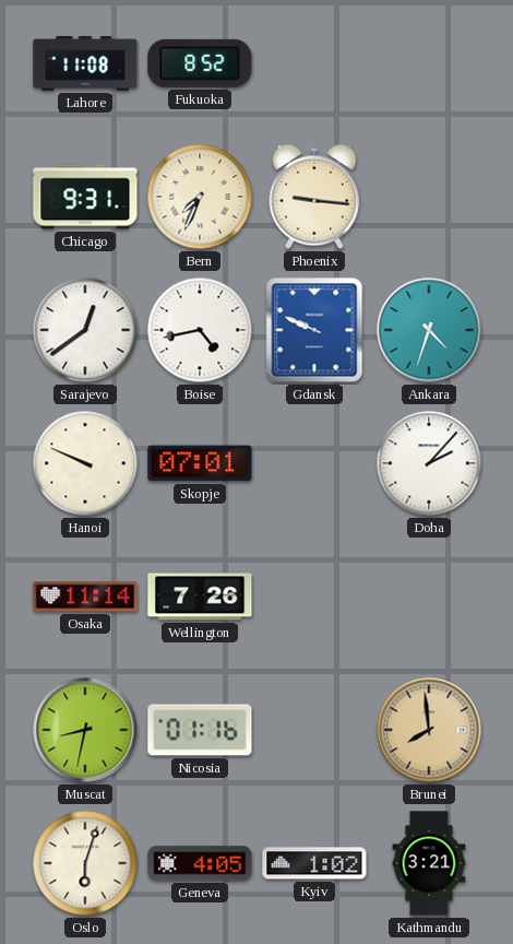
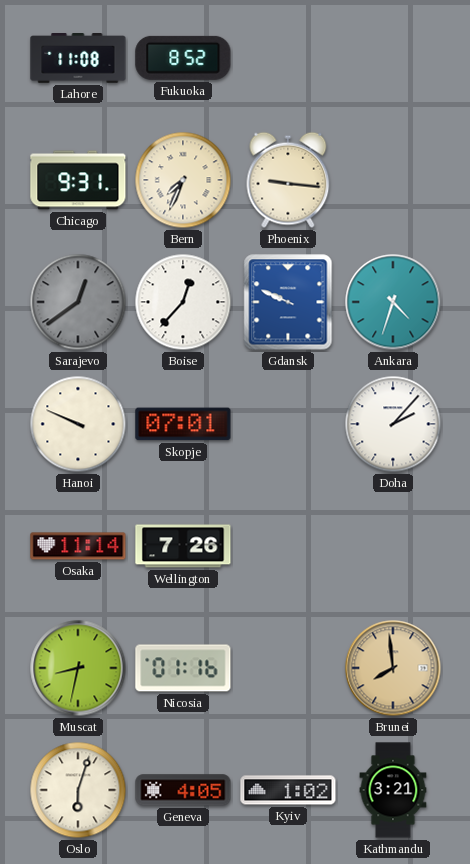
Sarajevo dial: white -> grey
Boise: 4:43 -> 12:37
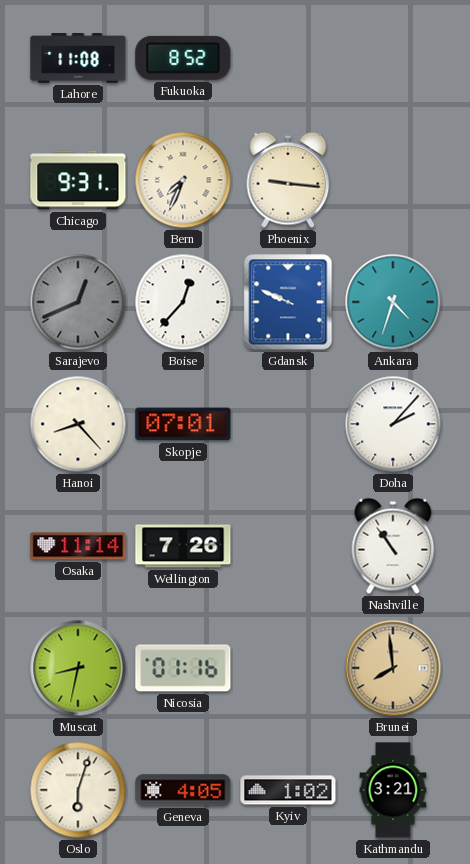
Sarajevo: 12:39 -> 12:41
Hanoi: 9:49 -> 8:23
Nashville: none -> 10:54
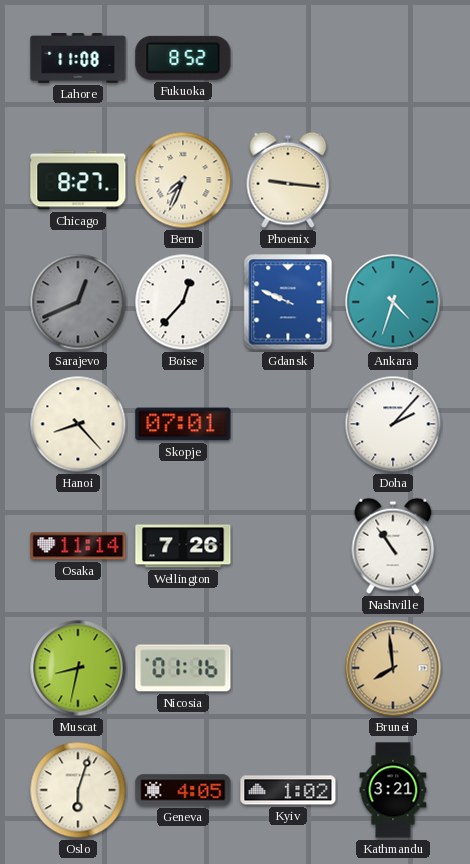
Chicago: 9:31 -> 8:27
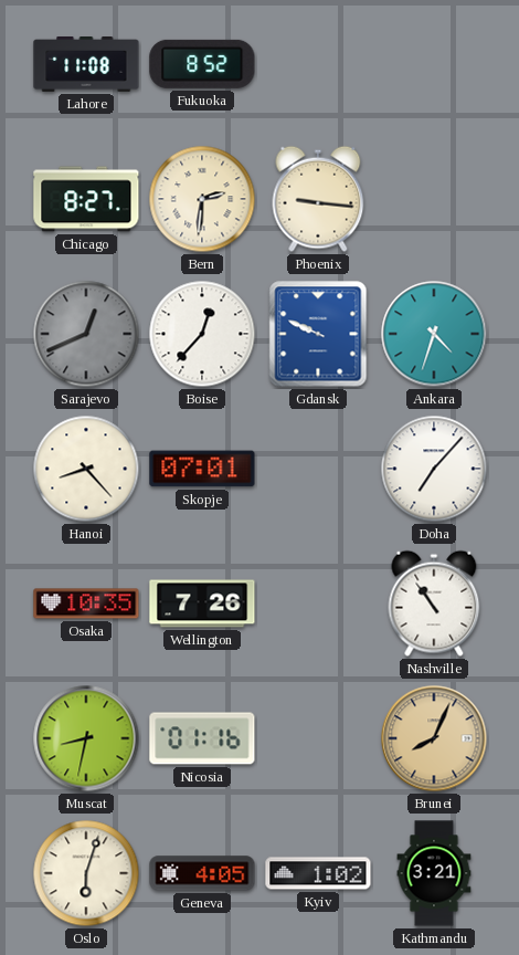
Bern: 7:34 -> 2:31
Doha: 2:07 -> 7:07
Osaka: 11:14 -> 10:35
Brunei: 7:59 -> 8:04
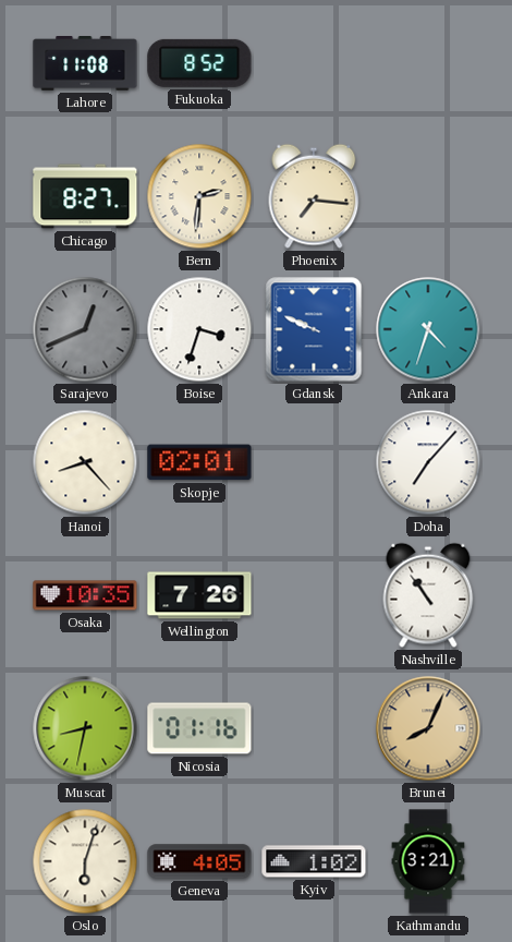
Phoenix: 9:16 -> 7:16
Boise: 12:37 -> 3:33
Skopje: 07:01 -> 02:01
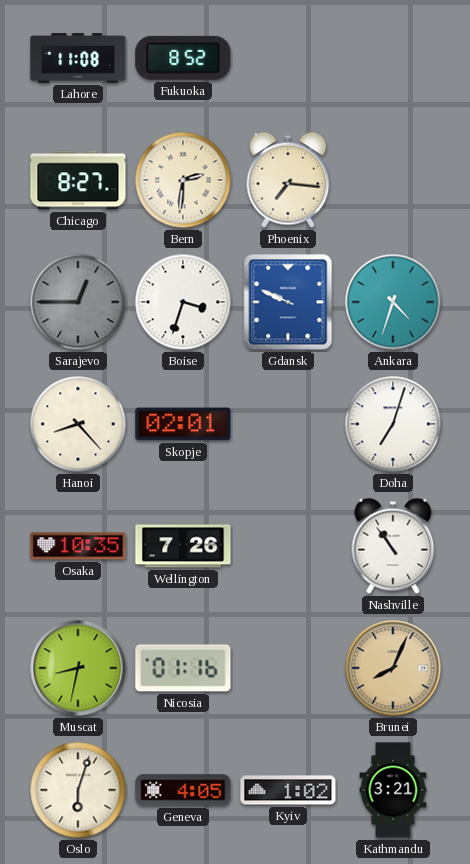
Sarajevo: 12:41 -> 12:45
Doha: 7:07 -> 7:03
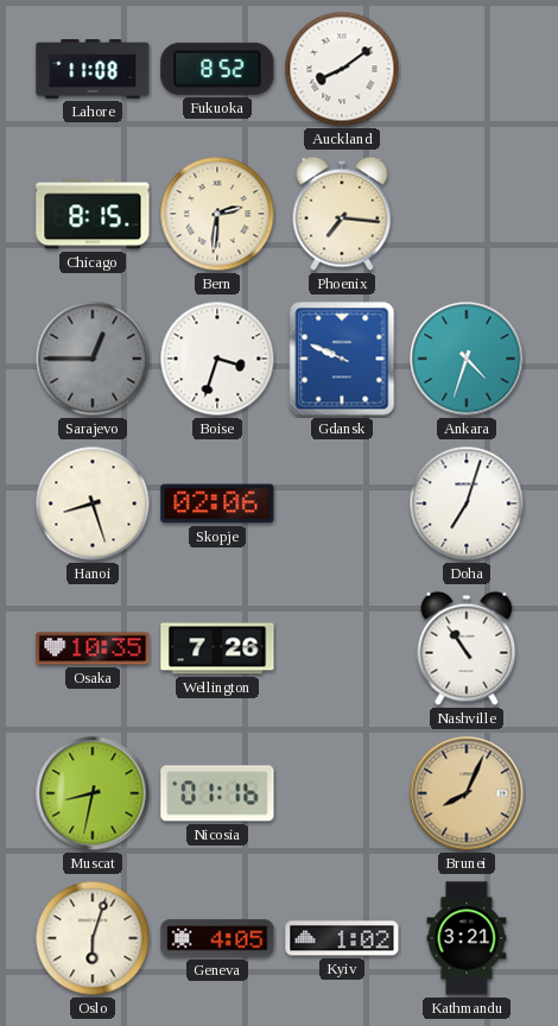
Auckland: none -> 8:09
Chicago: 8:27 -> 8:15
Hanoi: 8:23 -> 8:27
Skopje: 02:01 -> 02:06
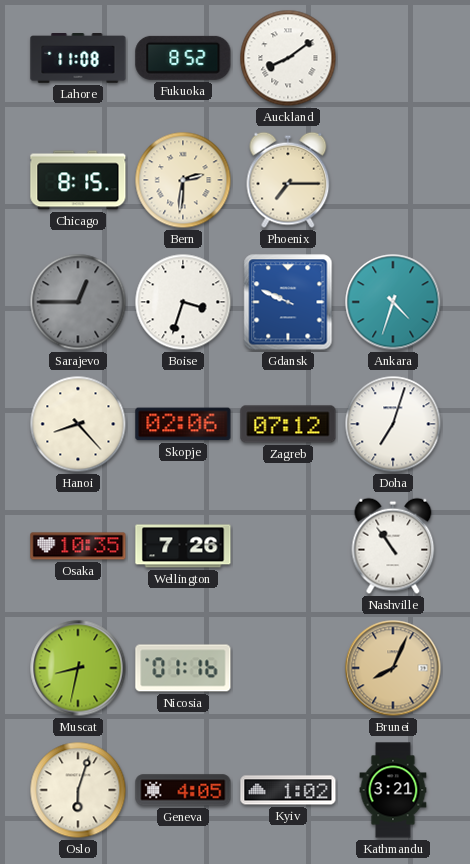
Phoenix: 7:16 -> 7:15
Hanoi: 8:27 -> 8:23
Zagreb: none -> 07:12
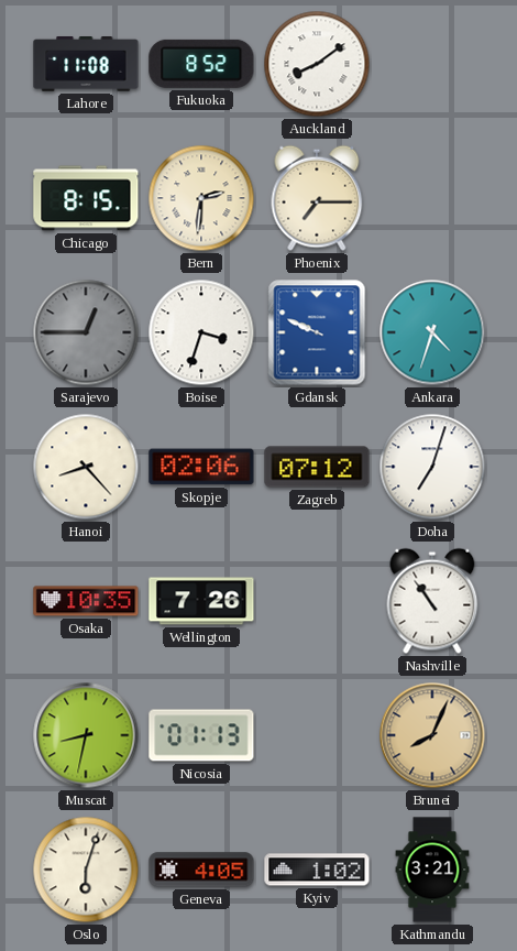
Nicosia: 01:16 -> 01:13
